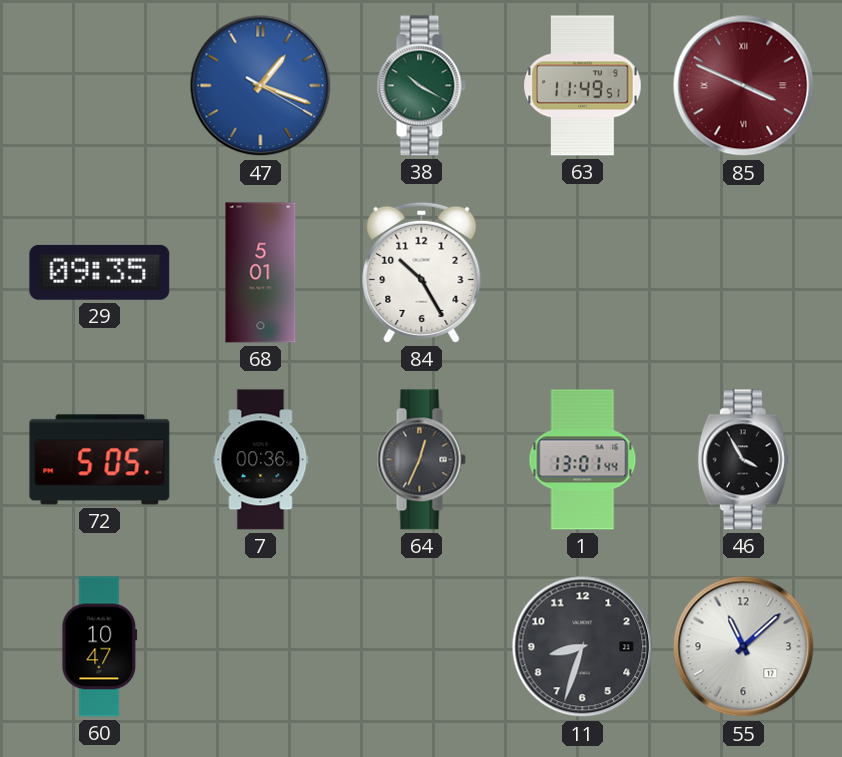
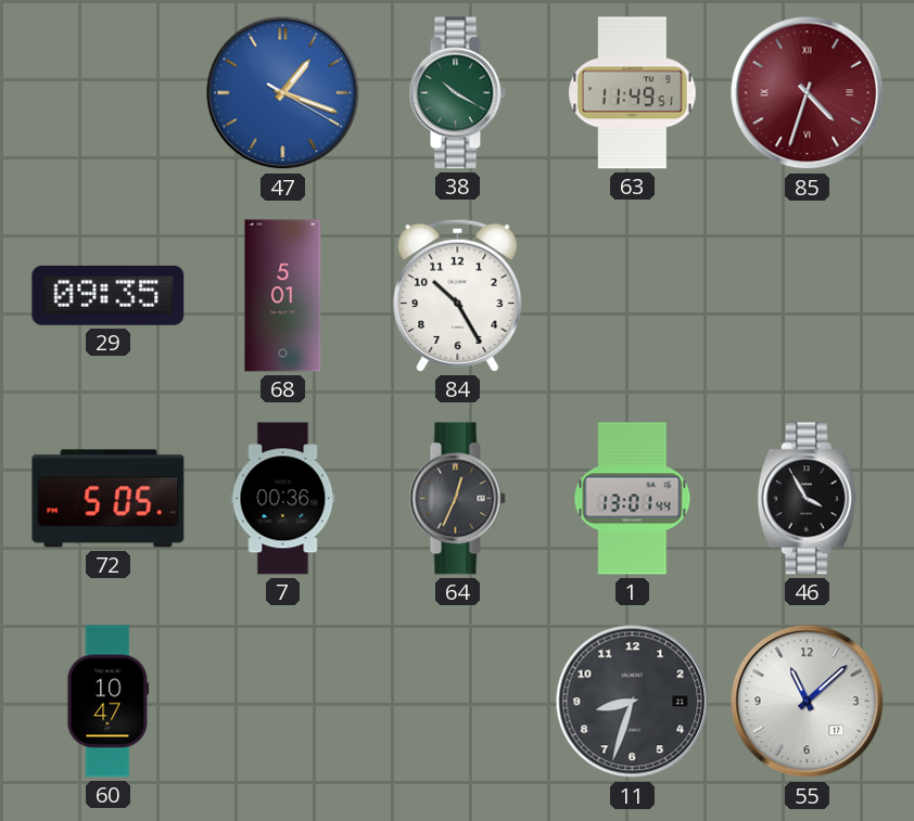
85: 3:49 -> 4:33
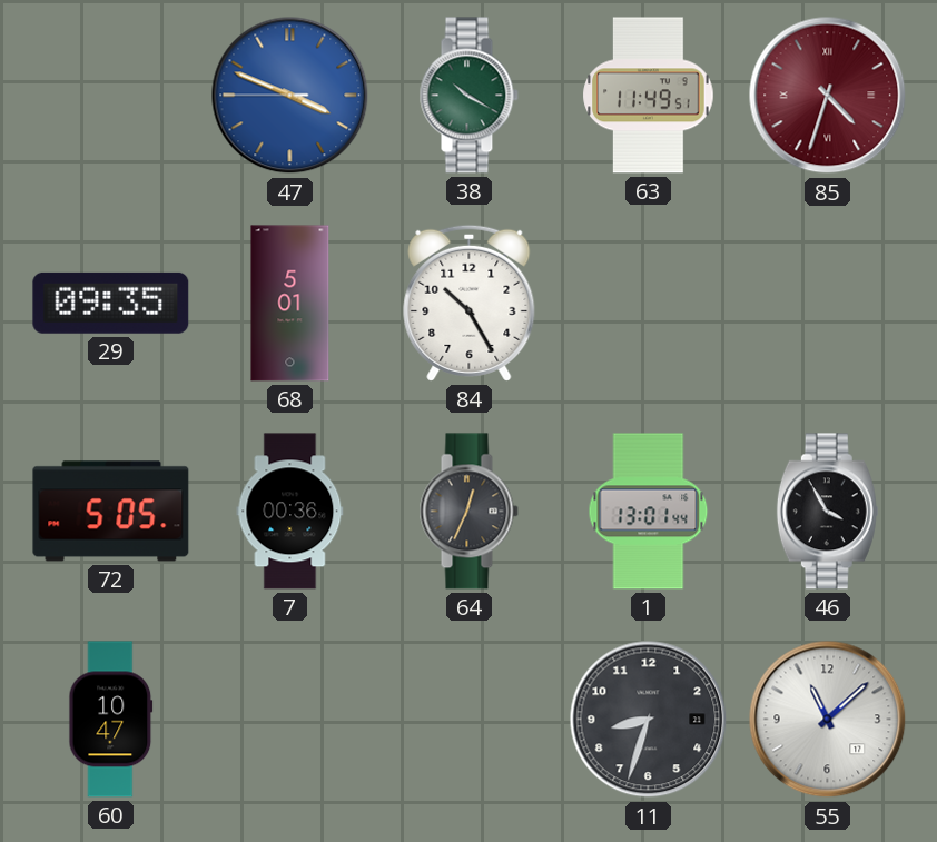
47: 1:18 -> 3:48
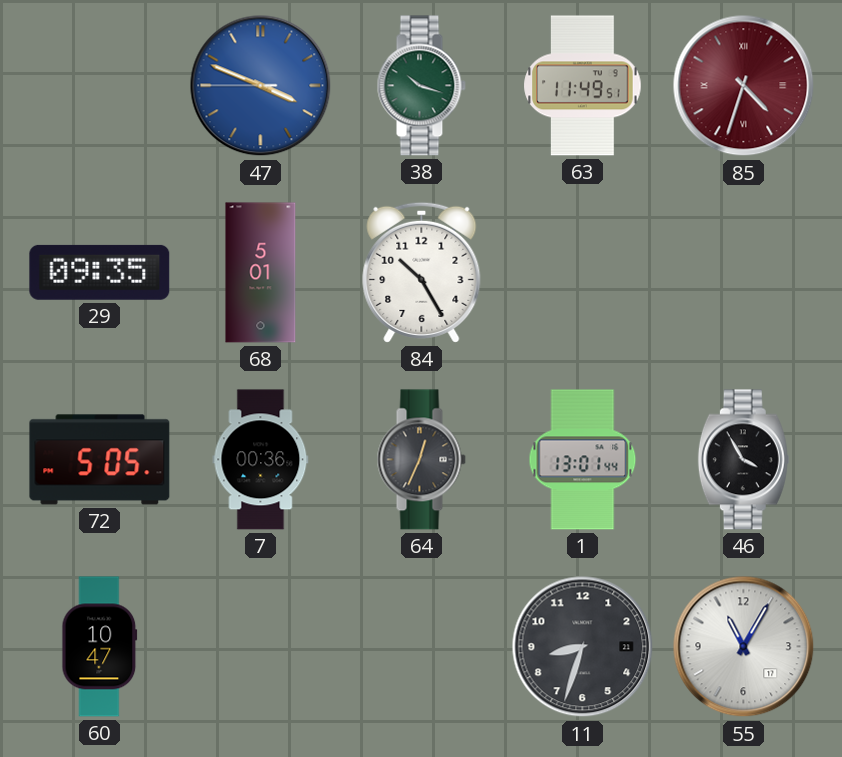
38: 10:20 -> 10:18
55: 11:08 -> 11:05
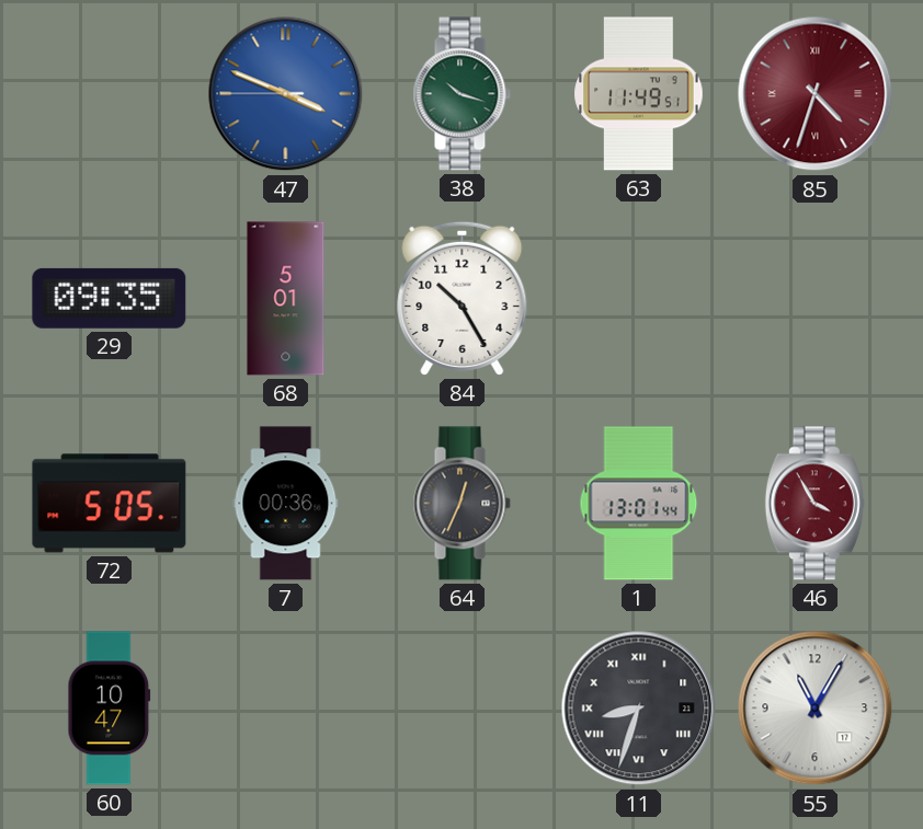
46 dial: black -> burgundy
11 numerals: Arabic -> Roman
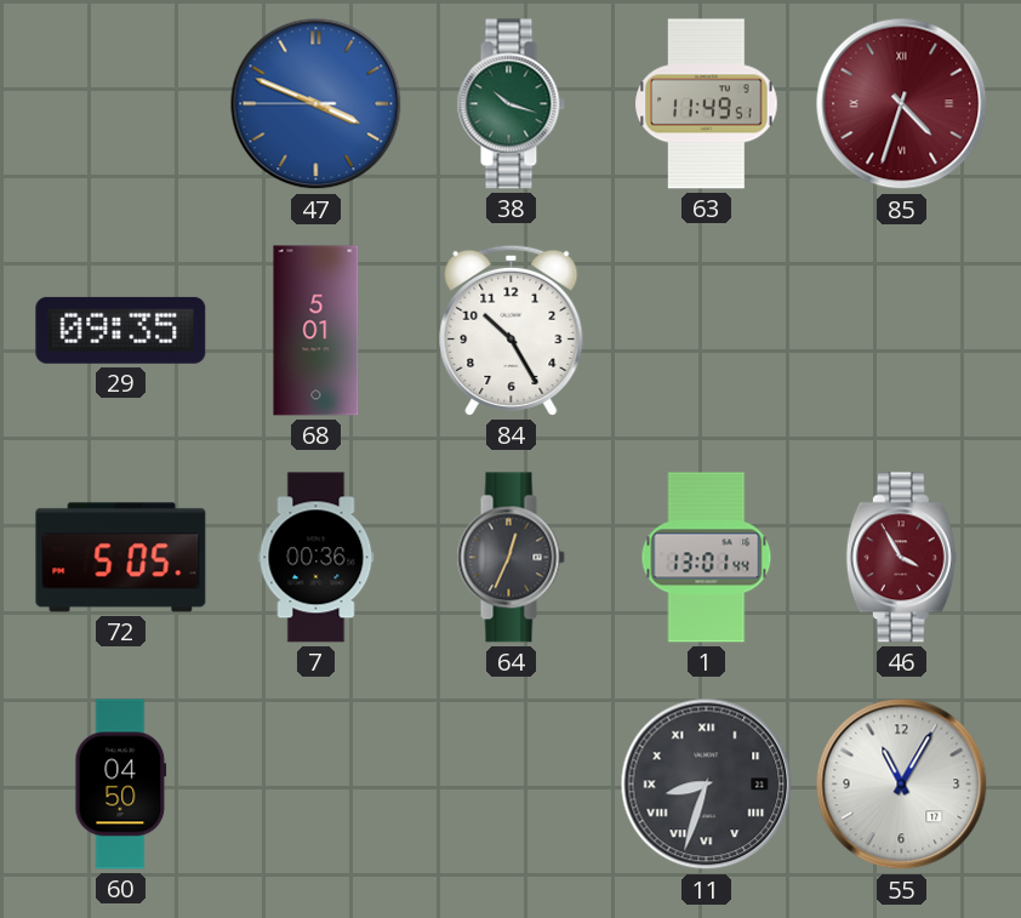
60: 10:47 -> 04:50
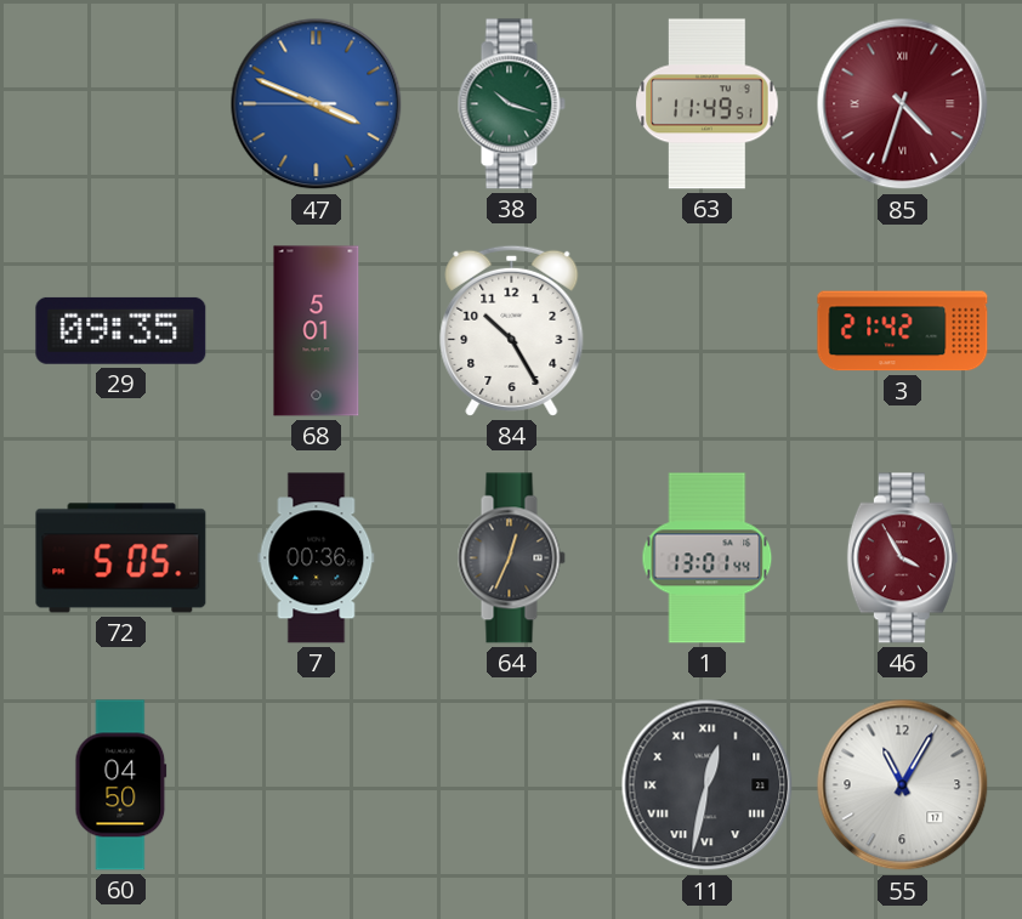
3: none -> 21:42
11: 8:33 -> 12:32
